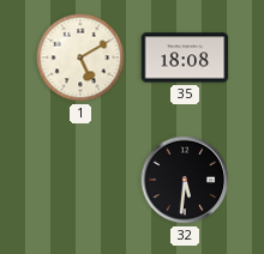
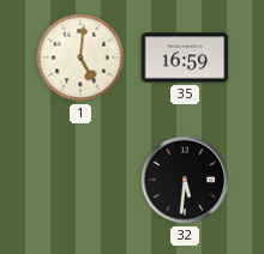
1: 5:10 -> 5:01
35: 18:08 -> 16:59
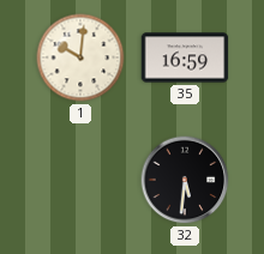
1: 5:01 -> 10:01
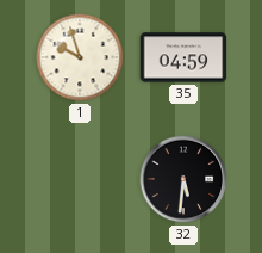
1: 10:01 -> 9:57
35: 16:59 -> 04:59
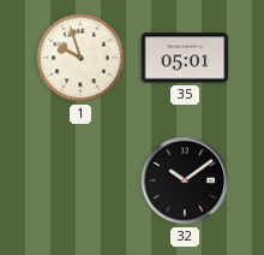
35: 04:59 -> 05:01
32: 5:31 -> 10:09
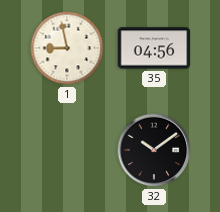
1: 9:57 -> 8:58
35: 05:01 -> 04:56
